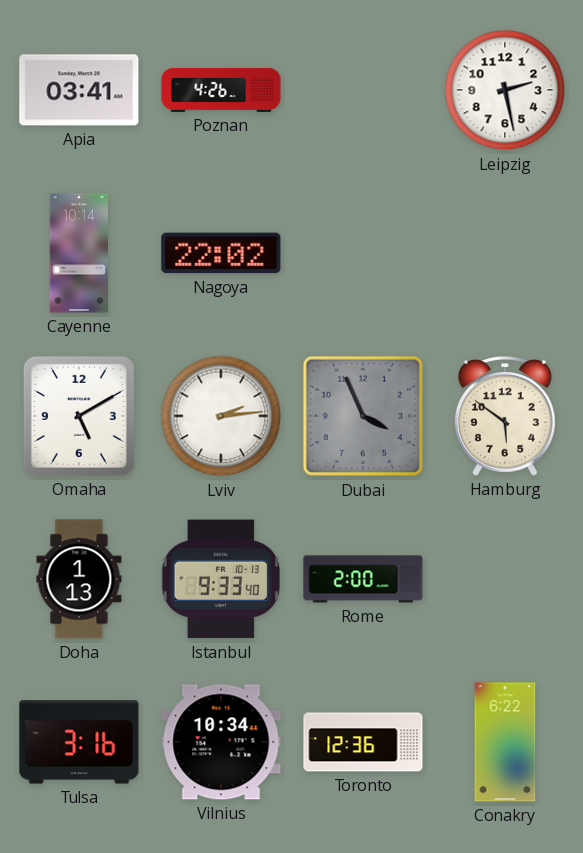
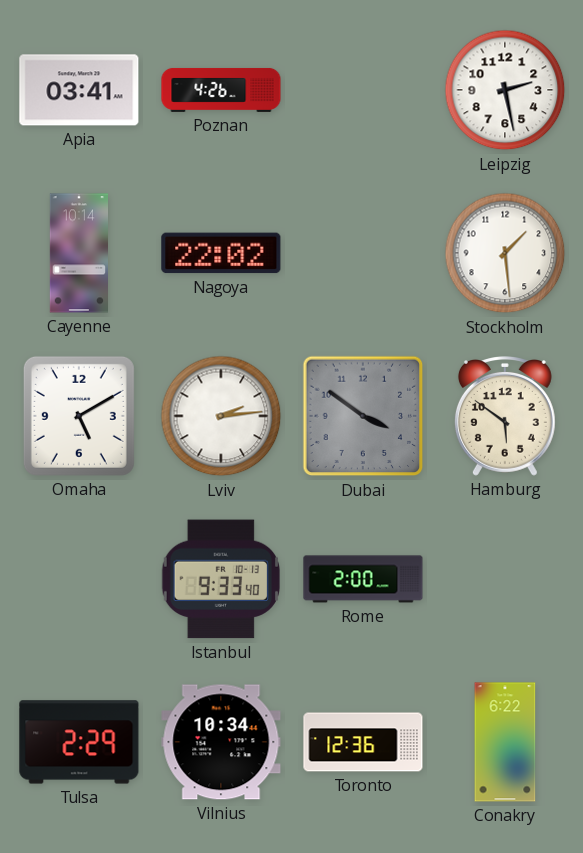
Stockholm: none -> 1:29
Dubai: 3:56 -> 3:51
Doha: 1:13 -> none
Tulsa: 3:16 -> 2:29
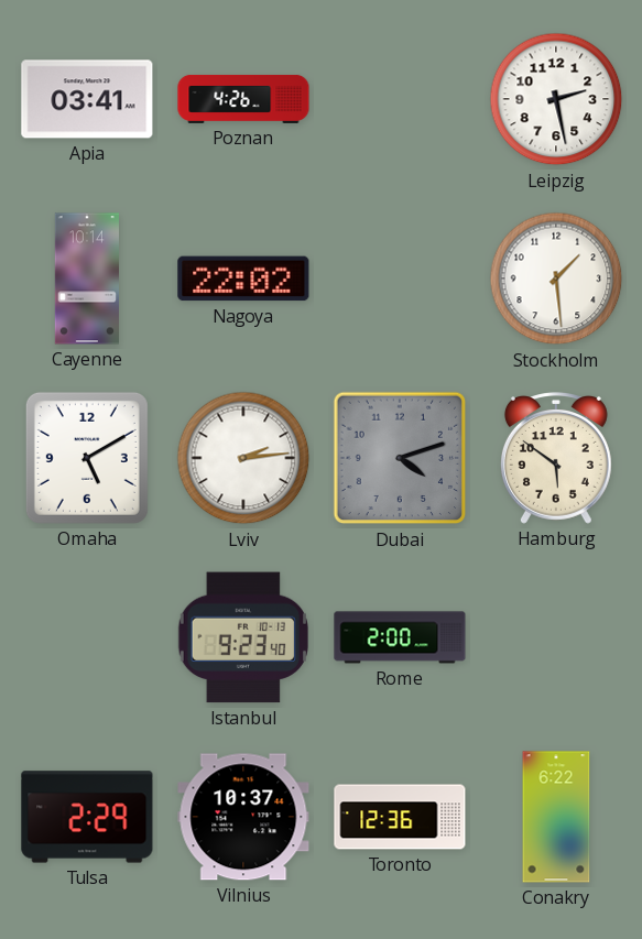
Dubai: 3:51 -> 4:12
Istanbul: 9:33 -> 9:23
Vilnius: 10:34 -> 10:37
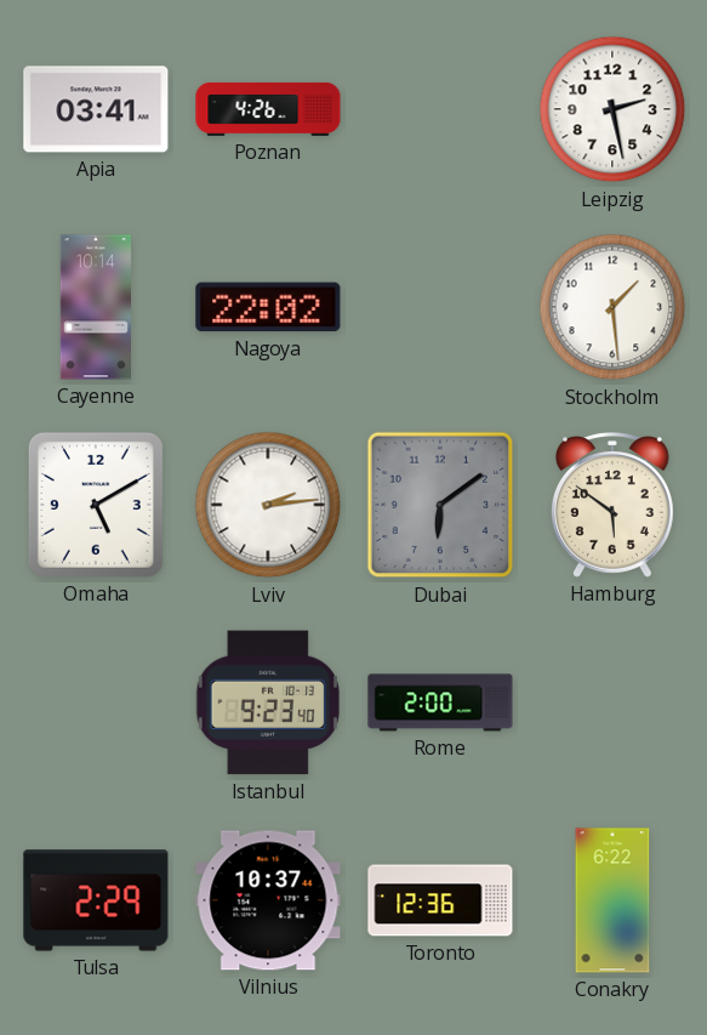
Dubai: 4:12 -> 6:09
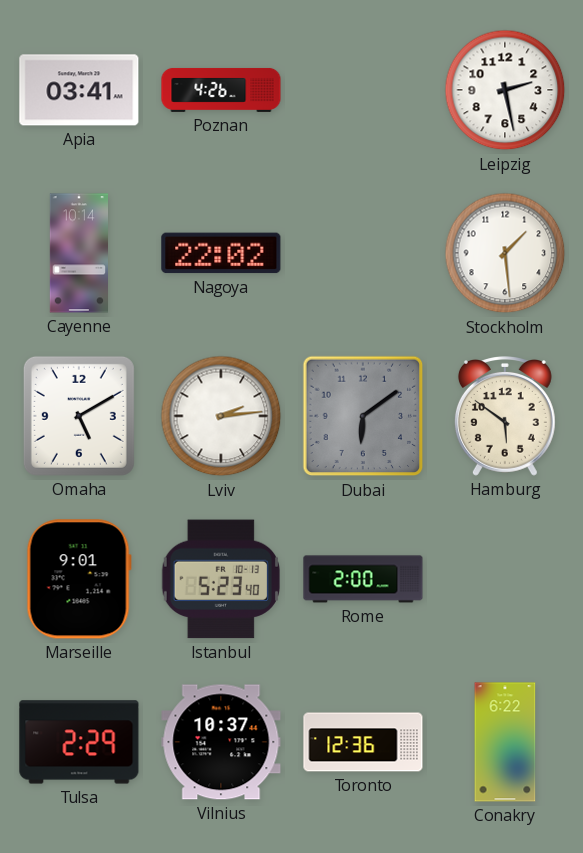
Marseille: none -> 9:01
Istanbul: 9:23 -> 5:23
